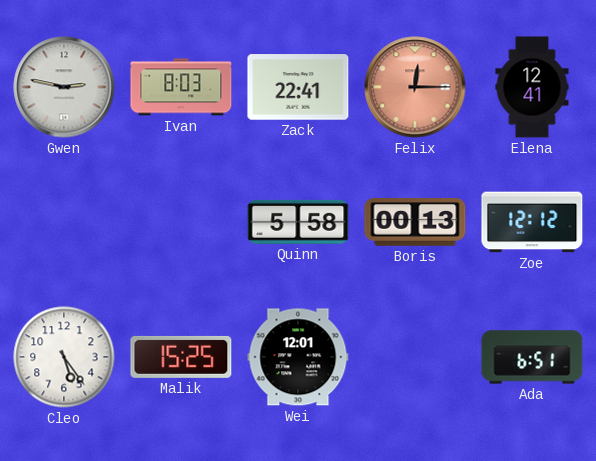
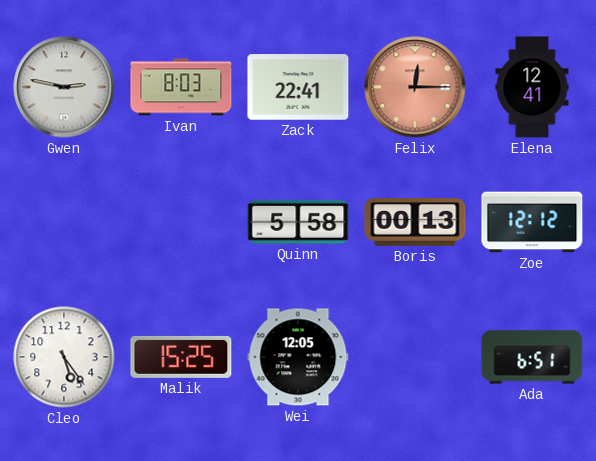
Wei: 12:01 -> 12:05
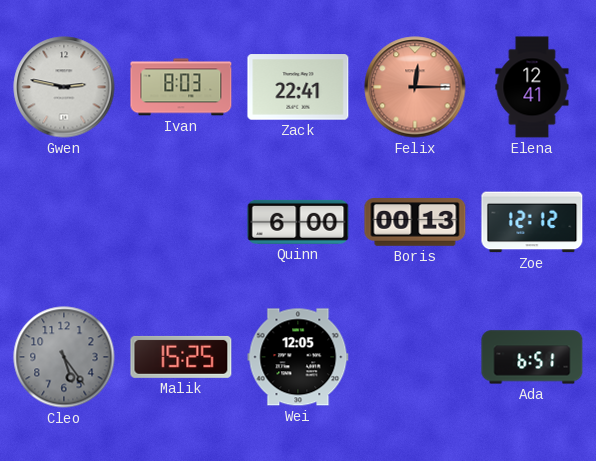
Quinn: 5:58 -> 6:00
Cleo dial: white -> grey
